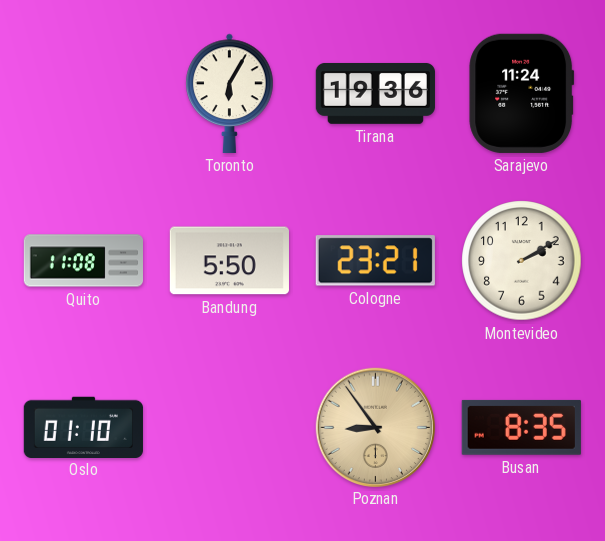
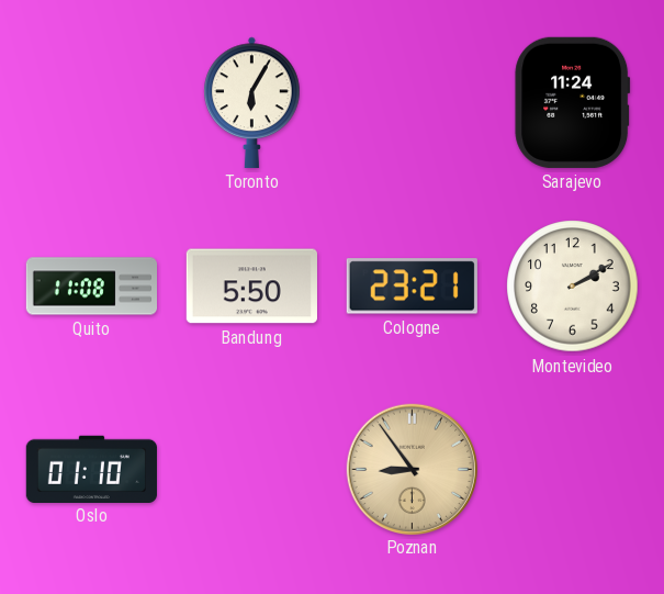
Tirana: 19:36 -> none
Busan: 8:35 -> none
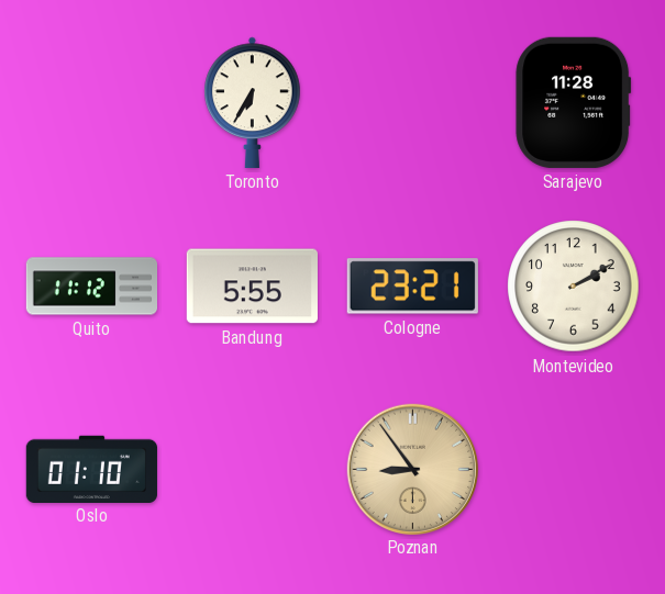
Toronto: 6:05 -> 6:35
Sarajevo: 11:24 -> 11:28
Quito: 11:08 -> 11:12
Bandung: 5:50 -> 5:55
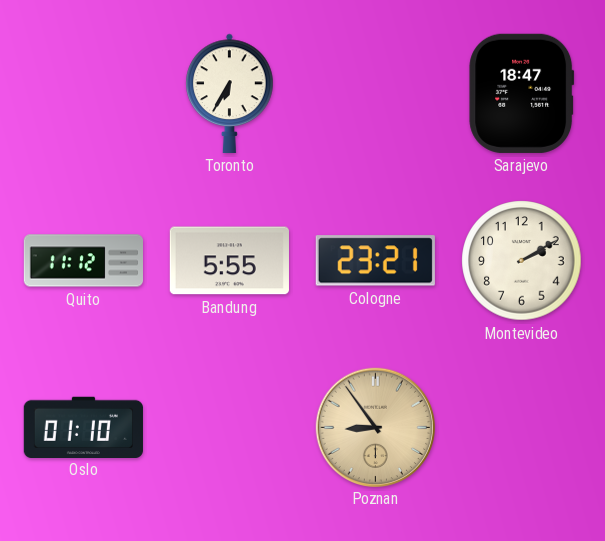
Sarajevo: 11:28 -> 18:47
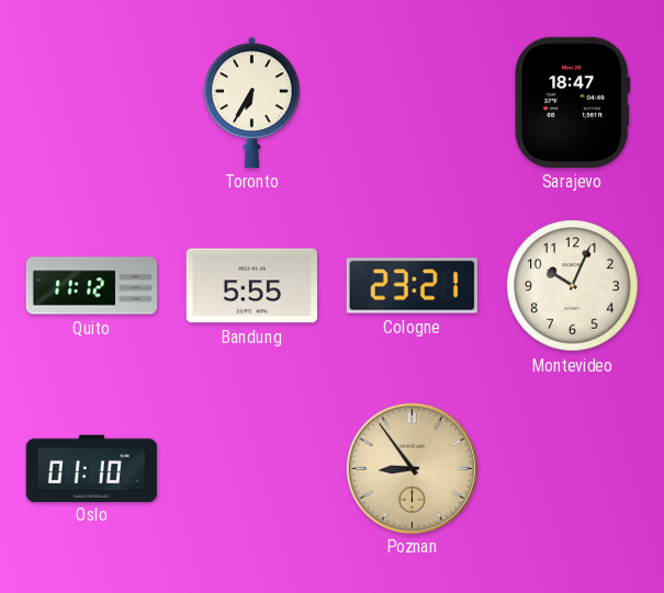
Montevideo: 2:10 -> 10:04
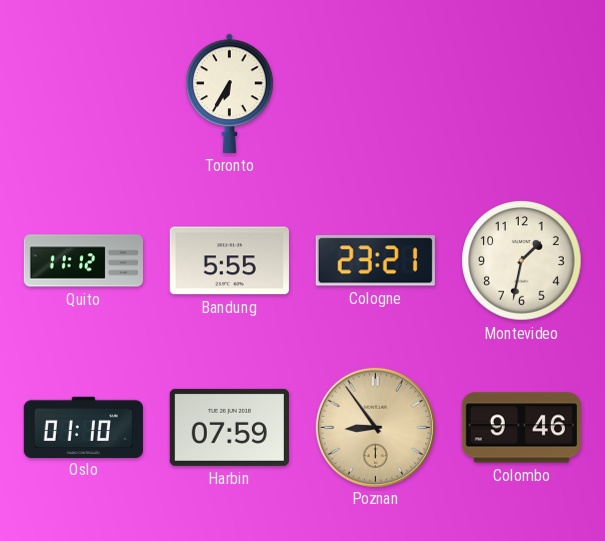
Sarajevo: 18:47 -> none
Montevideo: 10:04 -> 1:32
Harbin: none -> 07:59
Colombo: none -> 9:46
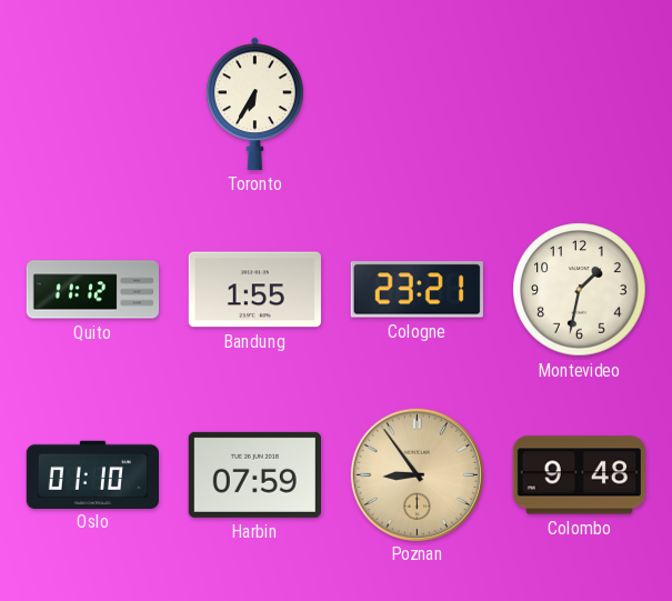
Bandung: 5:55 -> 1:55
Colombo: 9:46 -> 9:48
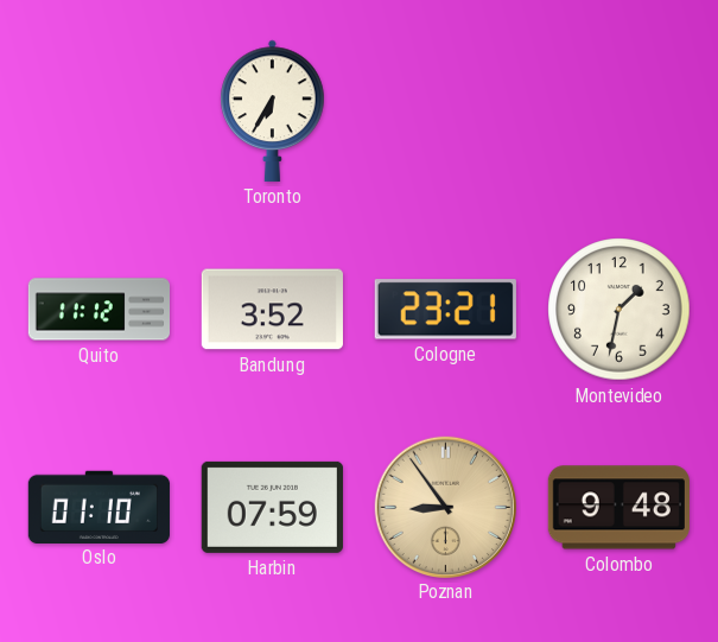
Bandung: 1:55 -> 3:52
